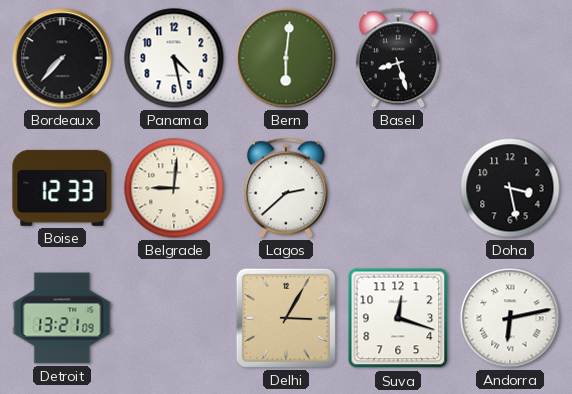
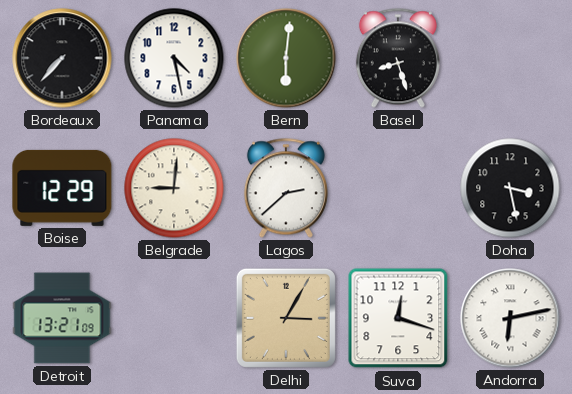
Boise: 12:33 -> 12:29
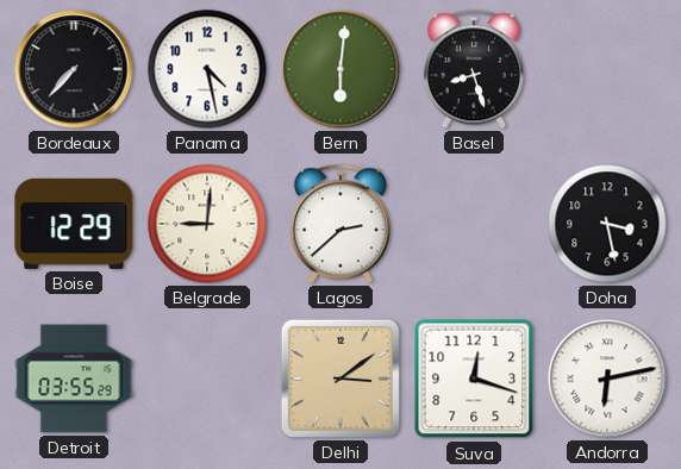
Detroit: 13:21 -> 03:55
Delhi: 3:05 -> 3:09
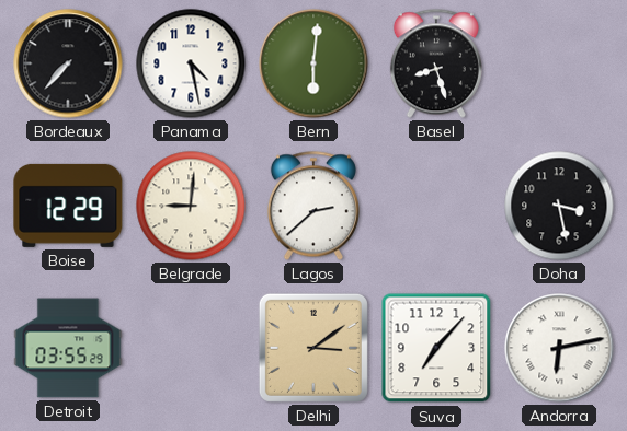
Suva: 12:18 -> 7:07
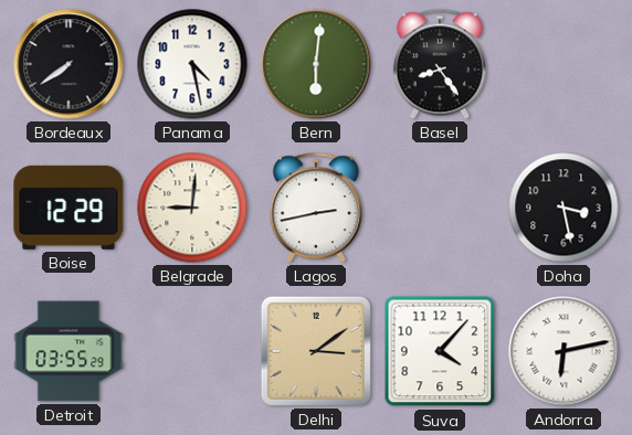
Bordeaux: 7:37 -> 7:39
Basel: 8:27 -> 8:24
Lagos: 2:38 -> 2:43
Suva: 7:07 -> 4:07
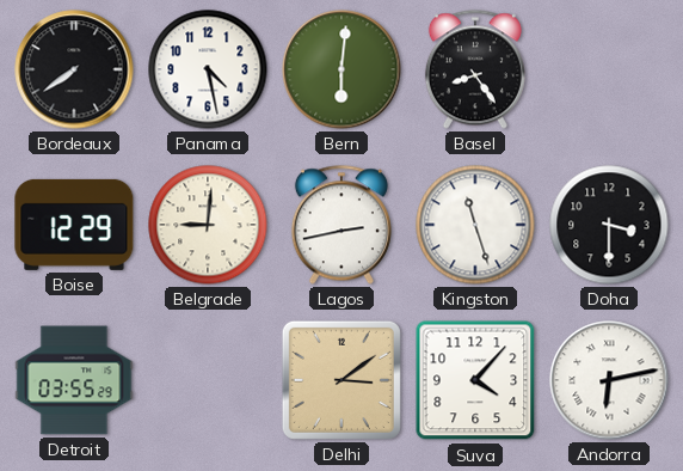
Kingston: none -> 11:27
Doha: 3:28 -> 3:30
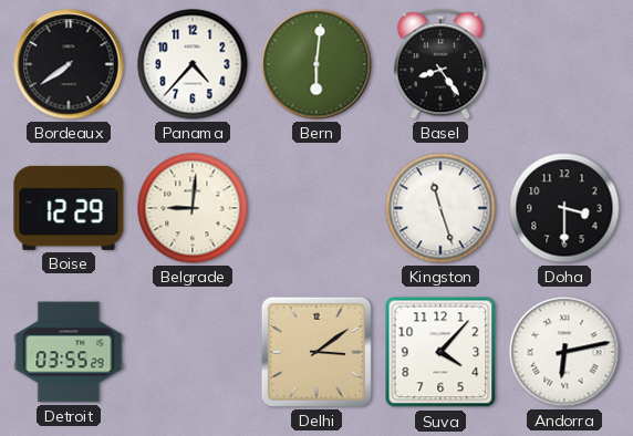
Panama: 4:28 -> 4:37
Lagos: 2:43 -> none
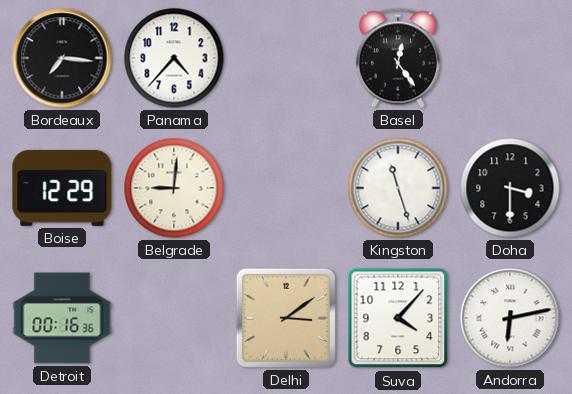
Bordeaux: 7:39 -> 7:16
Bern: 6:01 -> none
Basel: 8:24 -> 12:24
Detroit: 03:55 -> 00:16
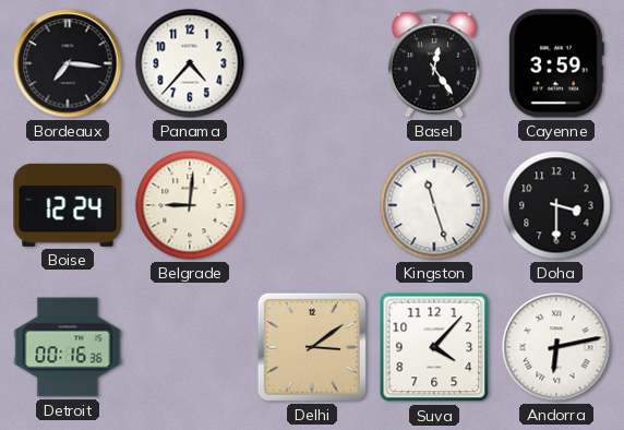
Cayenne: none -> 3:59
Boise: 12:29 -> 12:24
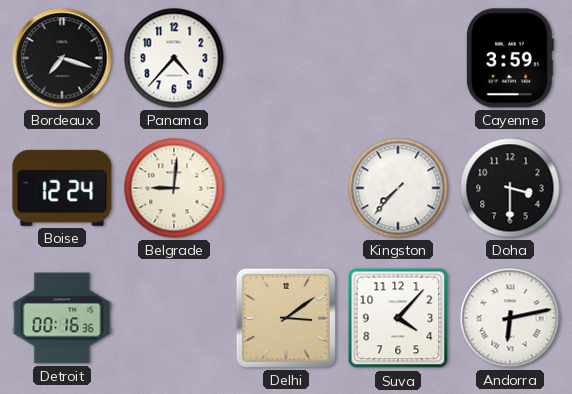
Bordeaux: 7:16 -> 7:18
Basel: 12:24 -> none
Kingston: 11:27 -> 7:37
